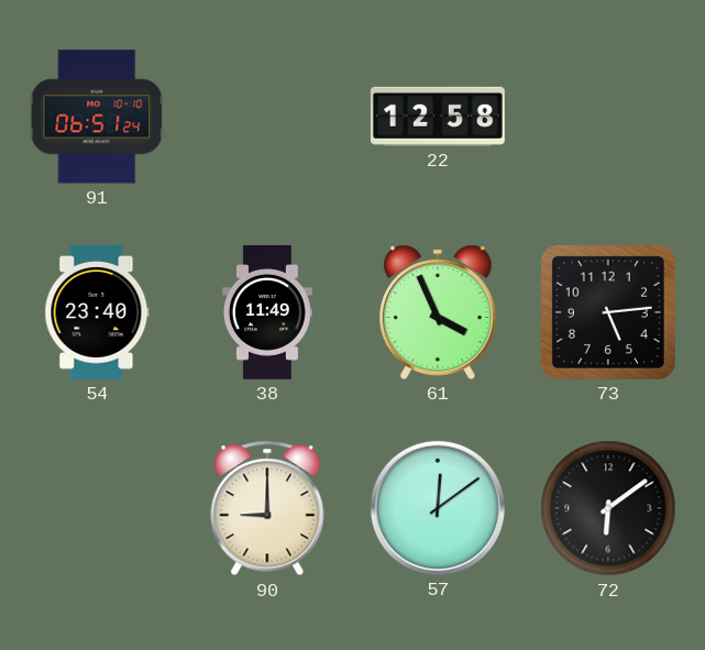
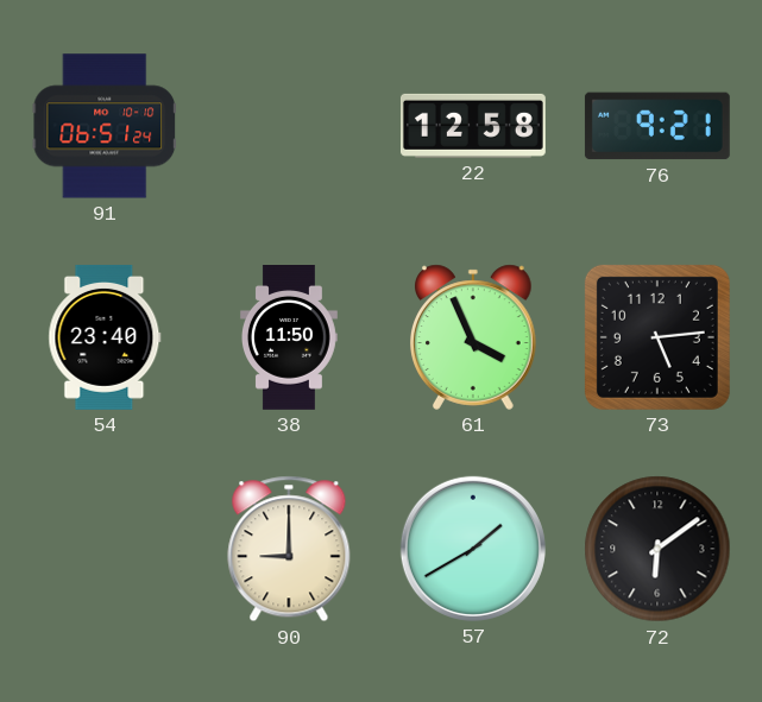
76: none -> 9:21
38: 11:49 -> 11:50
57: 12:09 -> 1:40
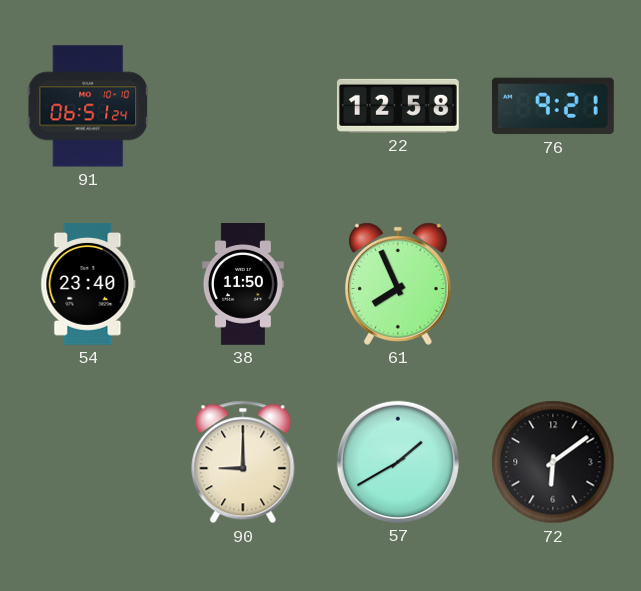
61: 3:56 -> 7:56
73: 5:14 -> none
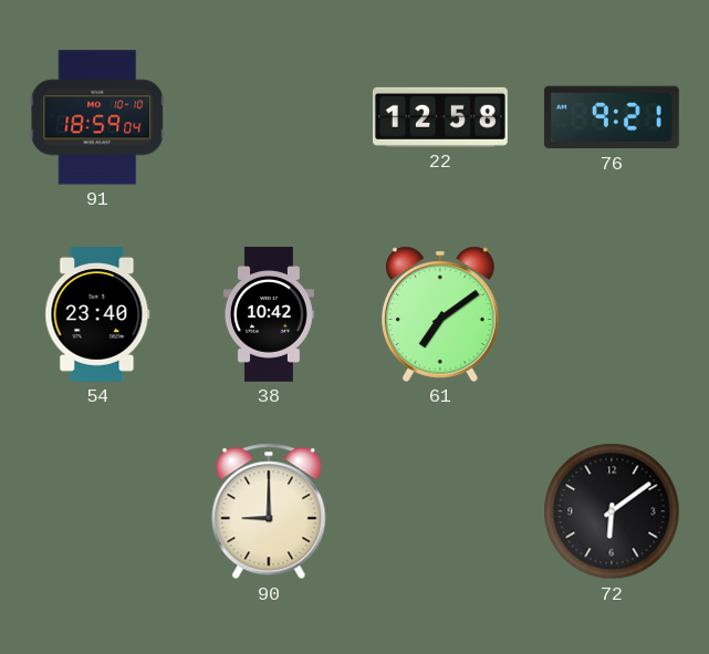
91: 06:51 -> 18:59
38: 11:50 -> 10:42
61: 7:56 -> 7:09
57: 1:40 -> none
